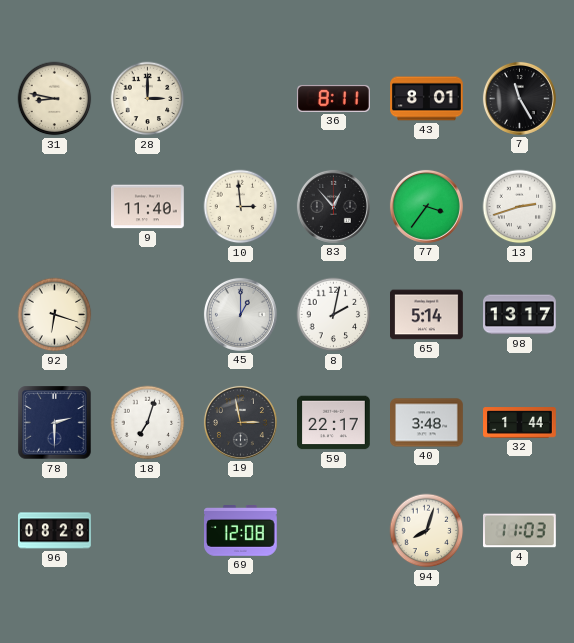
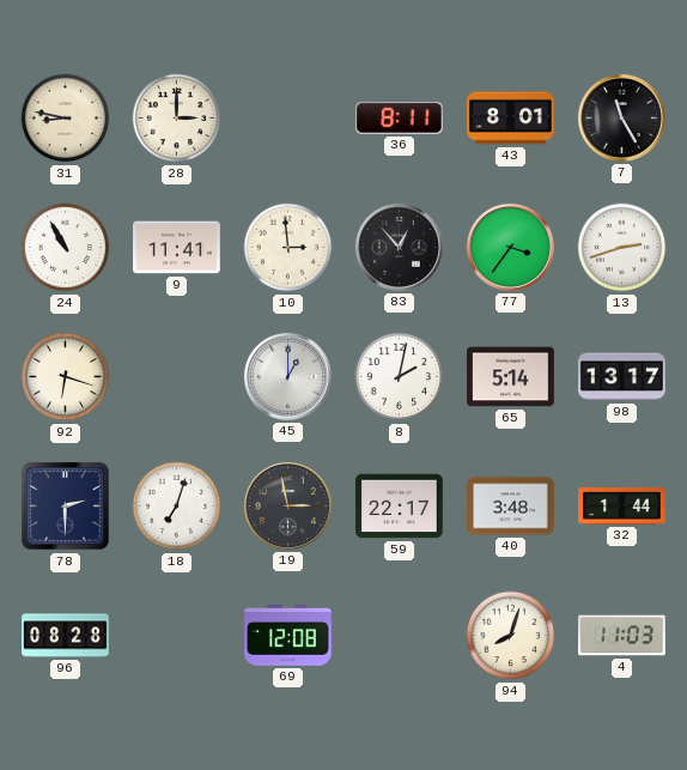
24: none -> 10:55
9: 11:40 -> 11:41
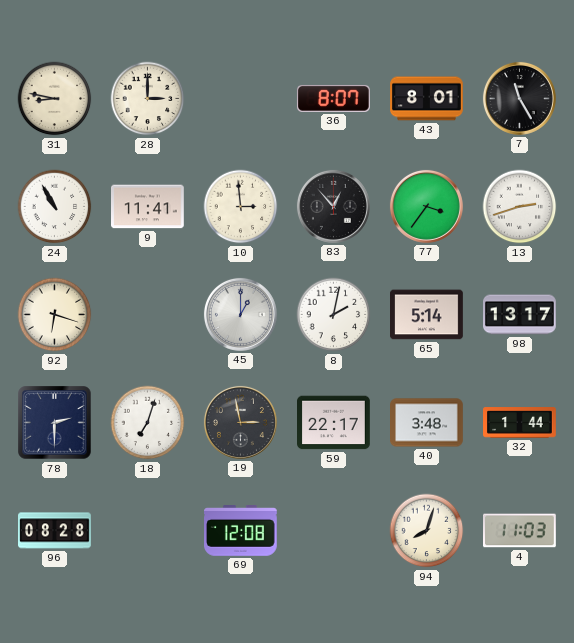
36: 8:11 -> 8:07
